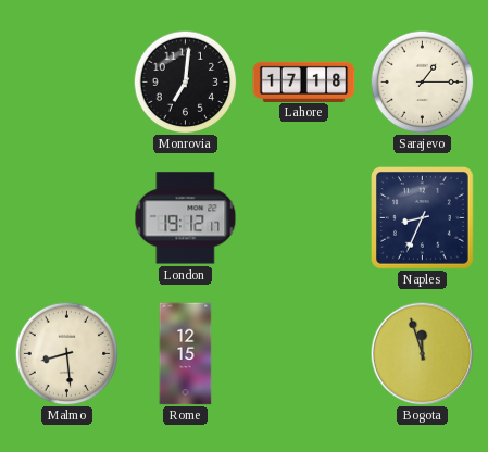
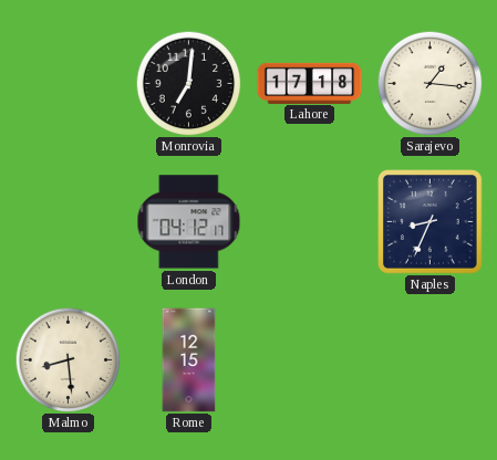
Sarajevo: 1:15 -> 1:16
London: 19:12 -> 04:12
Bogota: 11:57 -> none
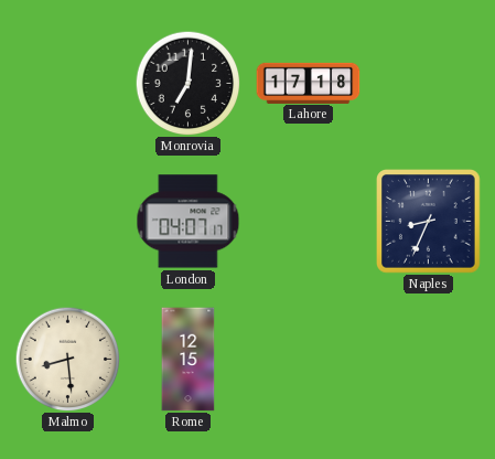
Sarajevo: 1:16 -> none
London: 04:12 -> 04:07
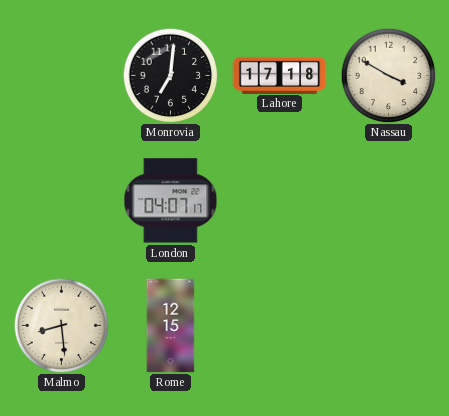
Nassau: none -> 3:50
Naples: 8:34 -> none
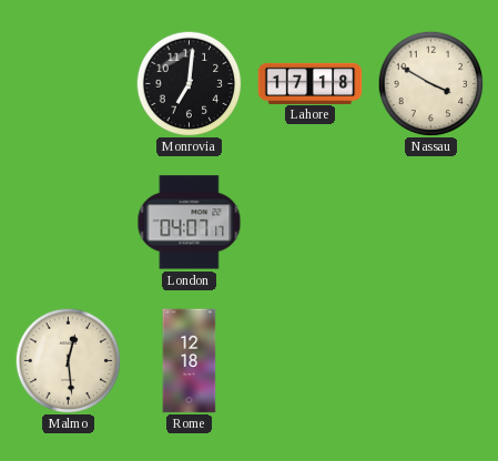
Malmo: 8:29 -> 12:29
Rome: 12:15 -> 12:18
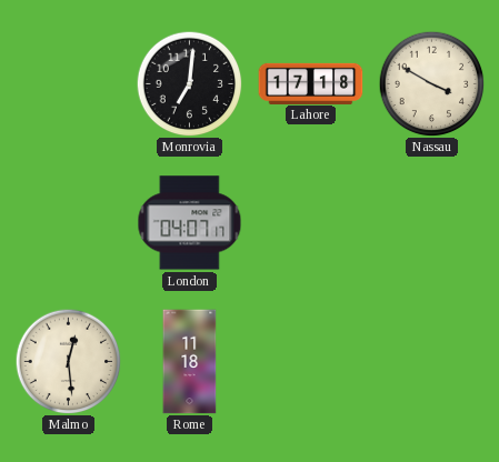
Rome: 12:18 -> 11:18
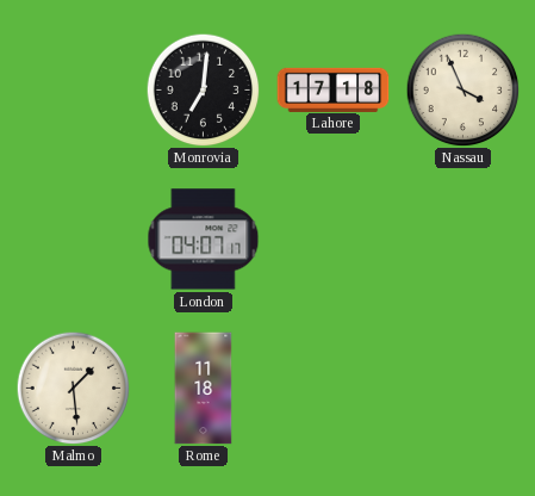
Nassau: 3:50 -> 3:56
Malmo: 12:29 -> 1:29
